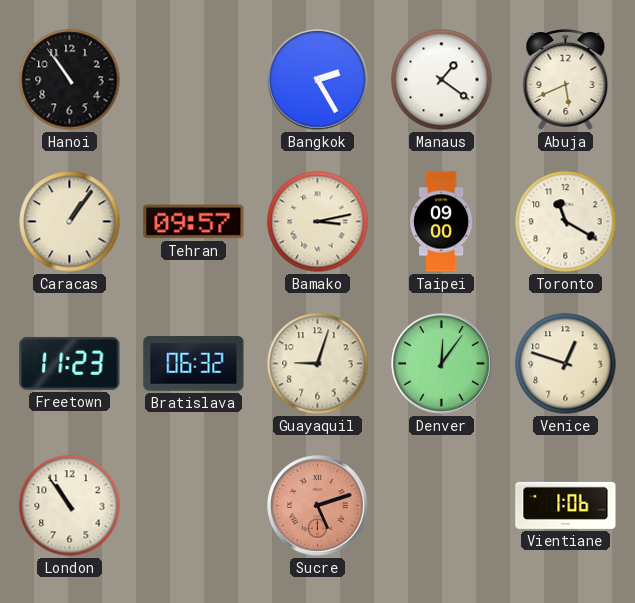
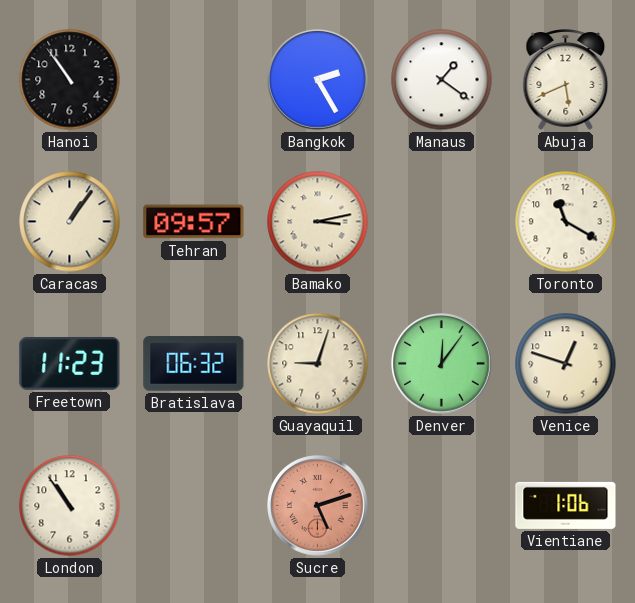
Taipei: 09:00 -> none
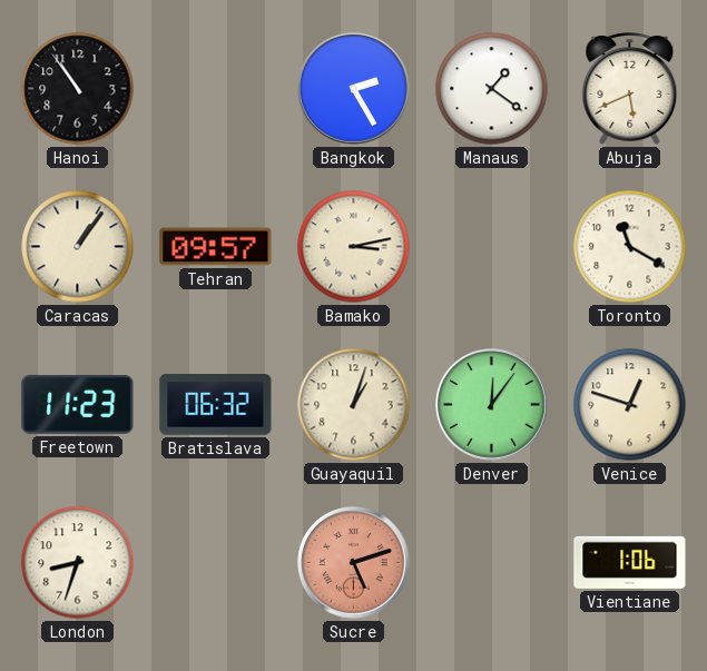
Guayaquil: 9:03 -> 1:03
London: 10:54 -> 8:33
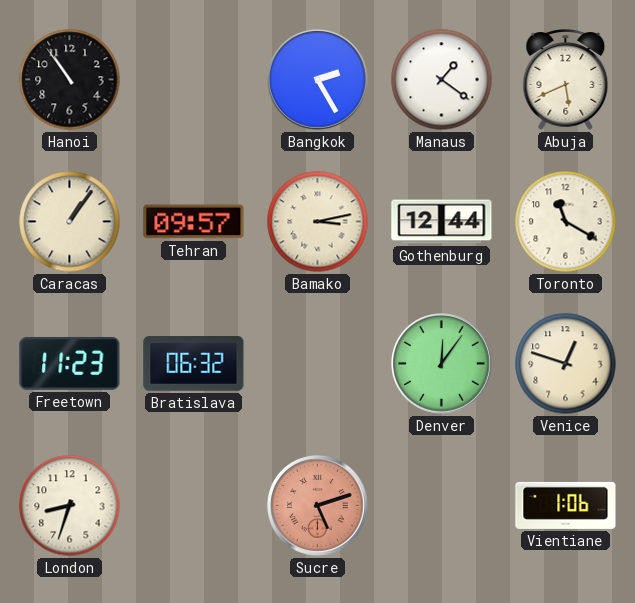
Gothenburg: none -> 12:44
Guayaquil: 1:03 -> none
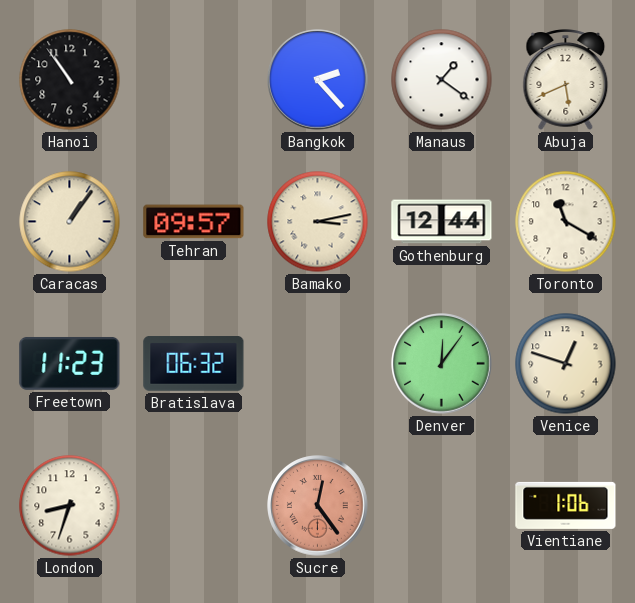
Bangkok: 2:25 -> 2:23
Sucre: 5:12 -> 12:24
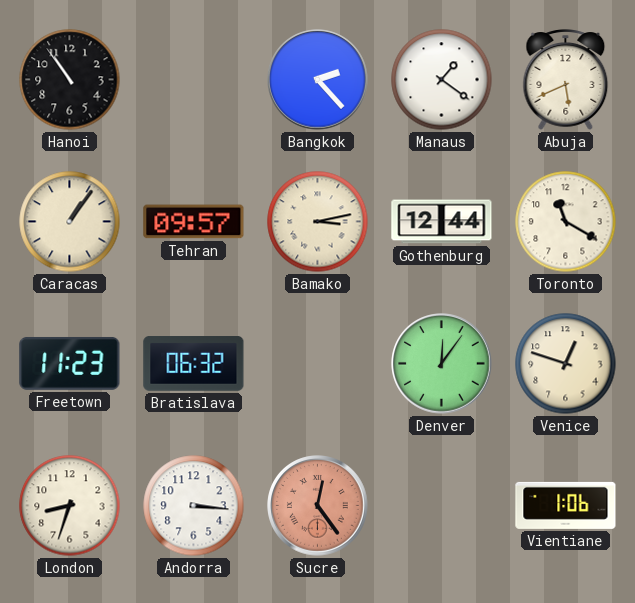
Andorra: none -> 3:16
